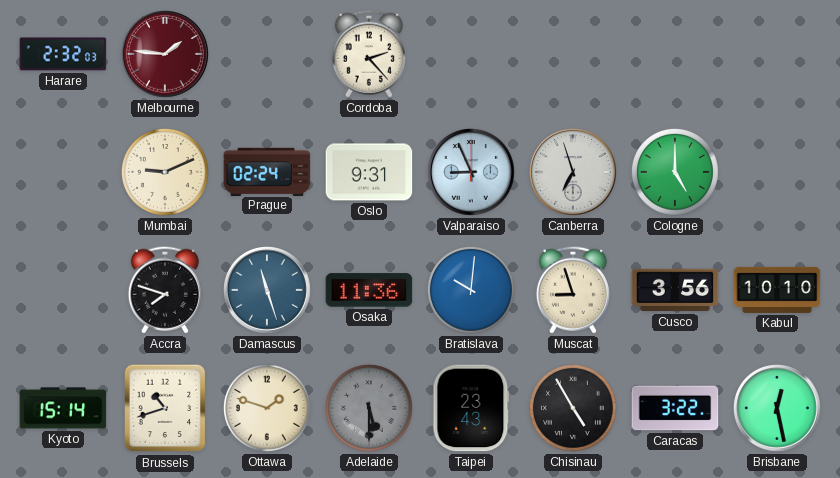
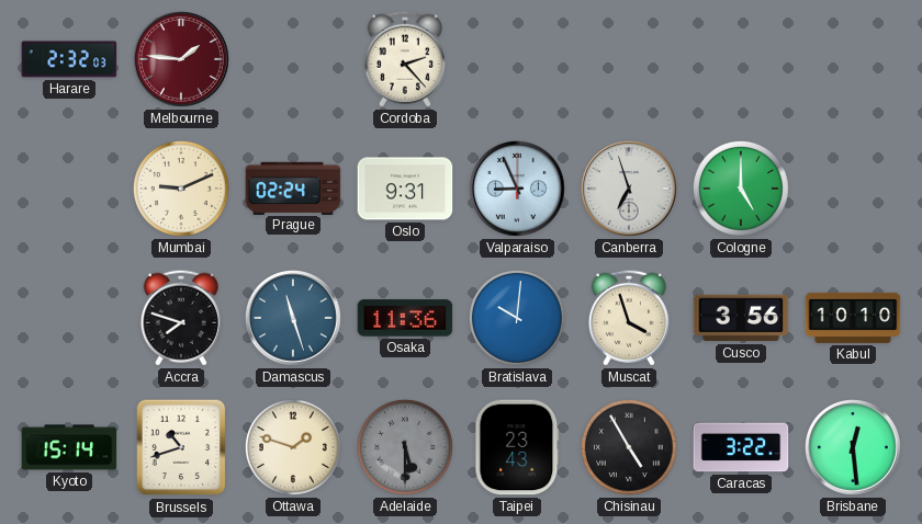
Muscat: 8:57 -> 3:57
Brisbane: 12:28 -> 12:29
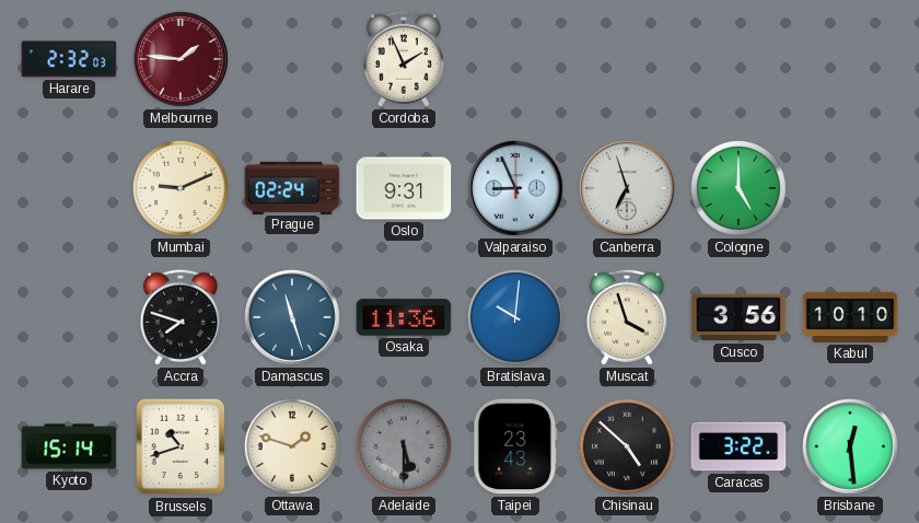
Cordoba: 2:23 -> 1:56
Chisinau: 4:55 -> 4:52
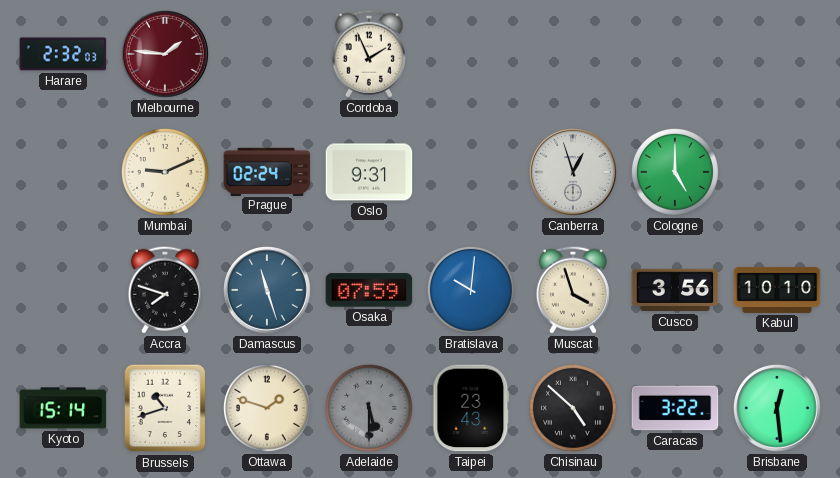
Valparaiso: 8:56 -> none
Canberra: 6:57 -> 12:57
Osaka: 11:36 -> 07:59
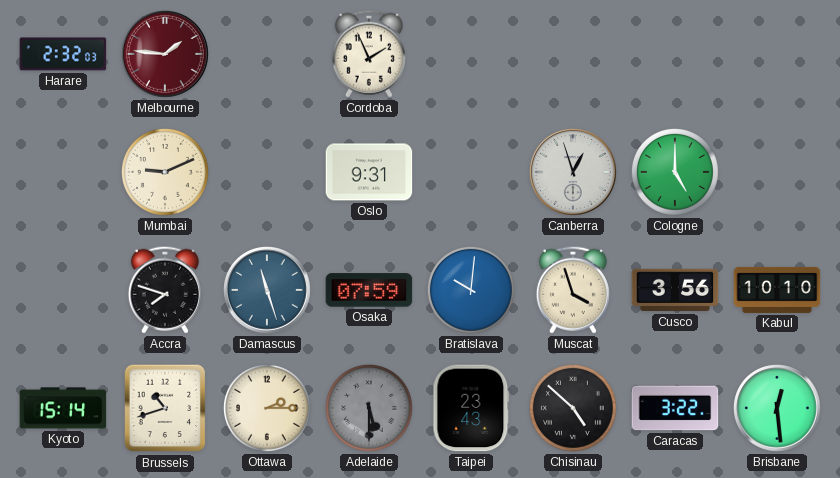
Prague: 02:24 -> none
Ottawa: 1:48 -> 2:15
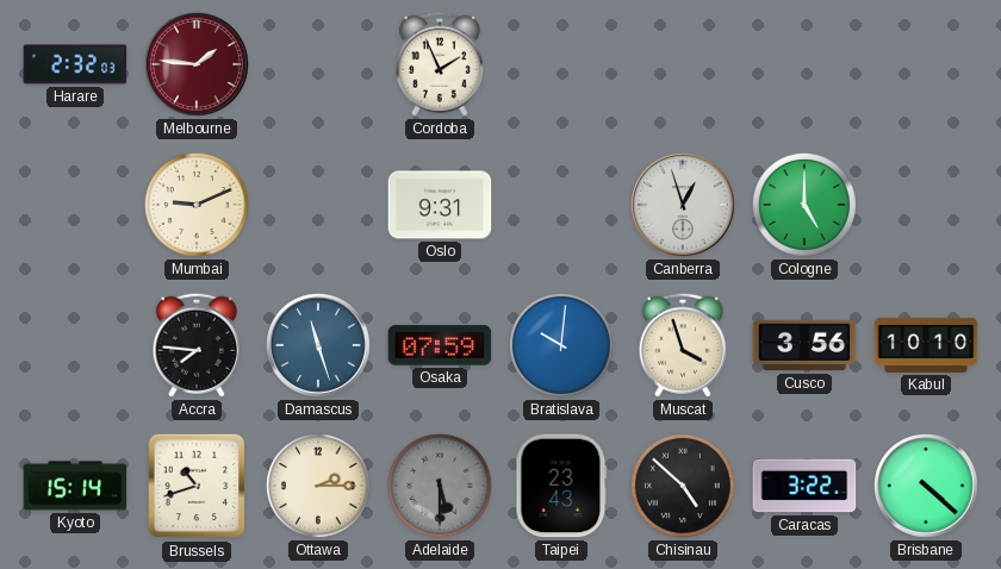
Accra: 7:48 -> 7:46
Brisbane: 12:29 -> 4:22
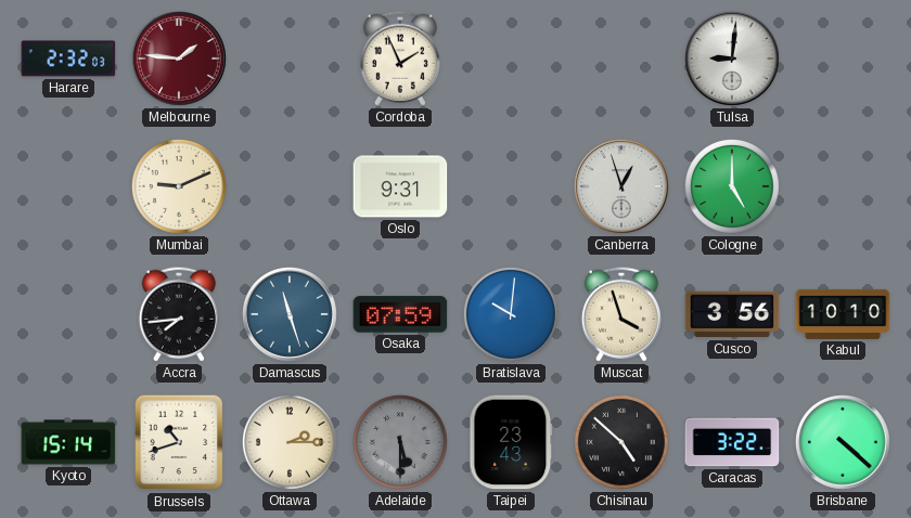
Tulsa: none -> 9:01
Accra: 7:46 -> 7:44
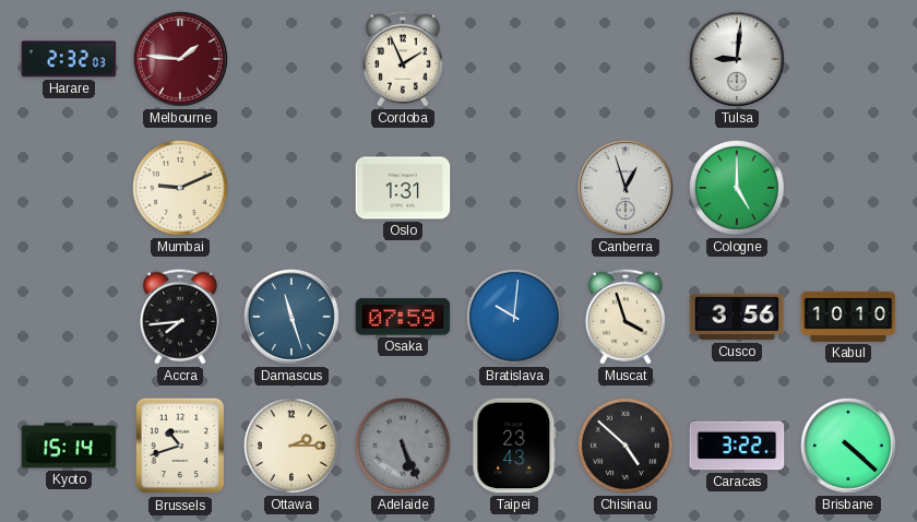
Oslo: 9:31 -> 1:31
Adelaide: 5:30 -> 5:26
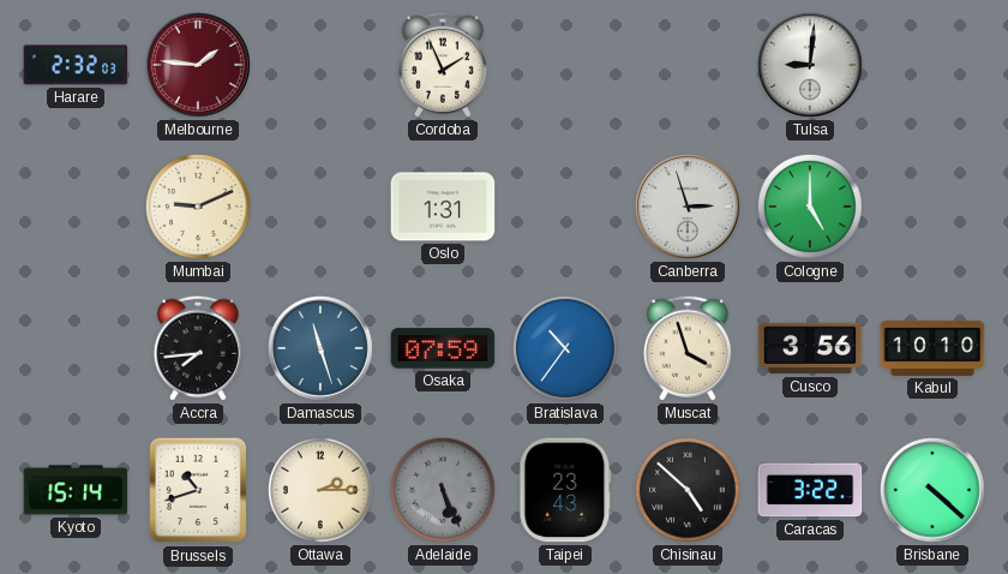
Canberra: 12:57 -> 2:57
Bratislava: 10:01 -> 10:36
